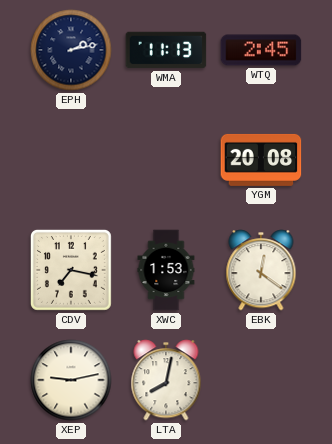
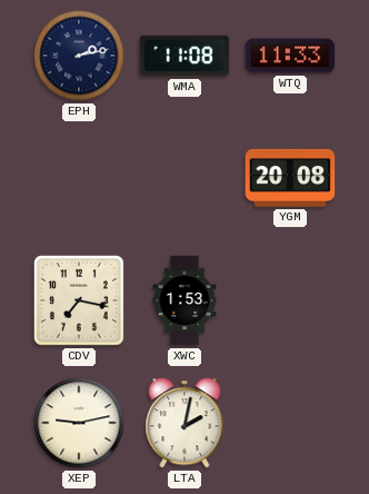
WMA: 11:13 -> 11:08
WTQ: 2:45 -> 11:33
EBK: 12:21 -> none
LTA: 8:02 -> 2:02
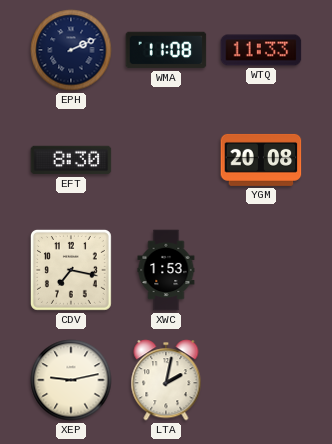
EPH: 2:13 -> 2:11
EFT: none -> 8:30
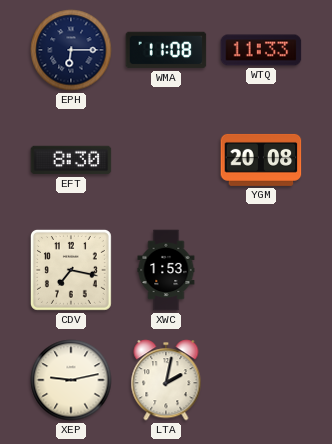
EPH: 2:11 -> 6:15
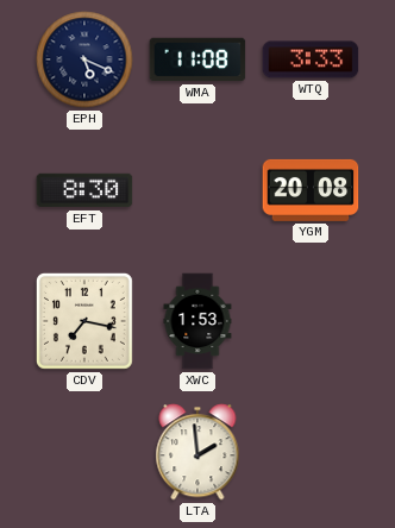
EPH: 6:15 -> 5:19
WTQ: 11:33 -> 3:33
XEP: 9:13 -> none
LTA: 2:02 -> 1:59
